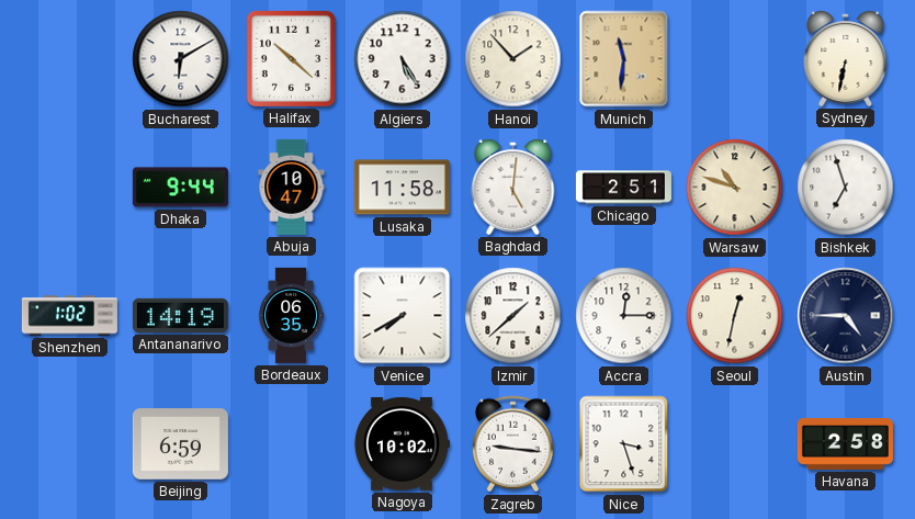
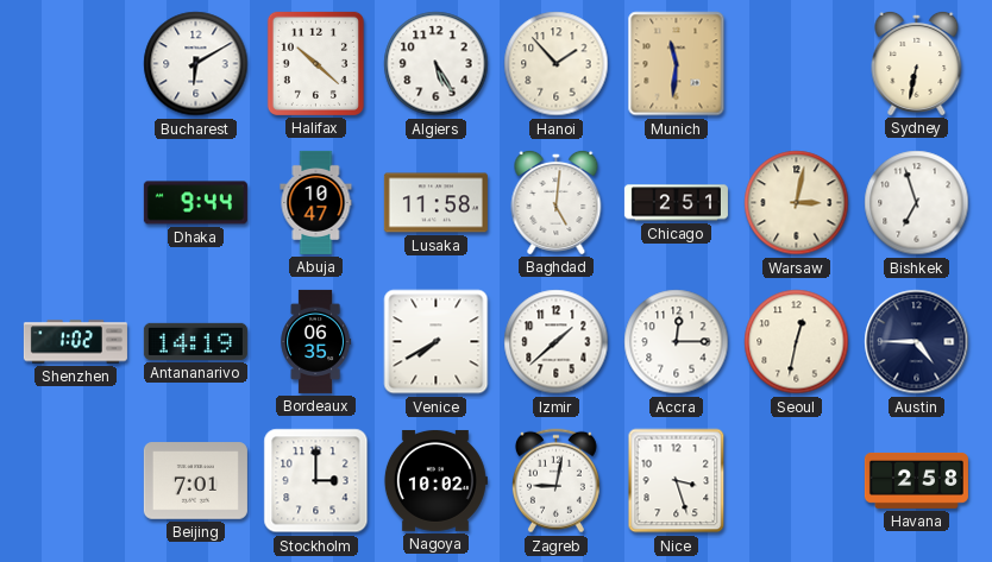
Warsaw: 10:48 -> 3:02
Beijing: 6:59 -> 7:01
Stockholm: none -> 3:00
Zagreb: 9:16 -> 9:02
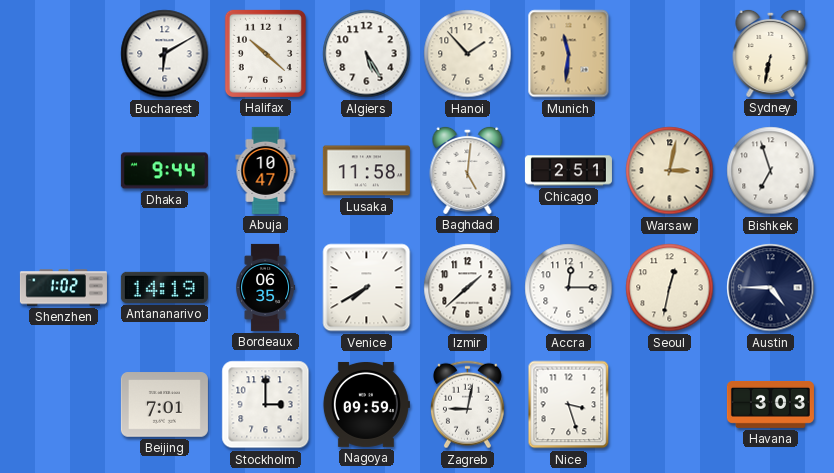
Nagoya: 10:02 -> 09:59
Havana: 2:58 -> 3:03
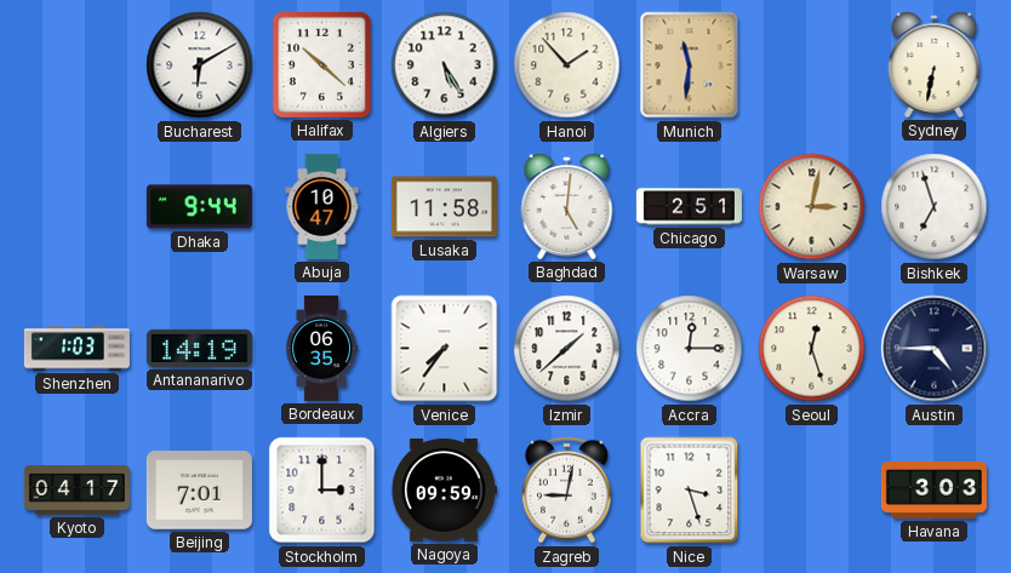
Shenzhen: 1:02 -> 1:03
Venice: 7:40 -> 7:36
Seoul: 12:32 -> 12:27
Kyoto: none -> 04:17
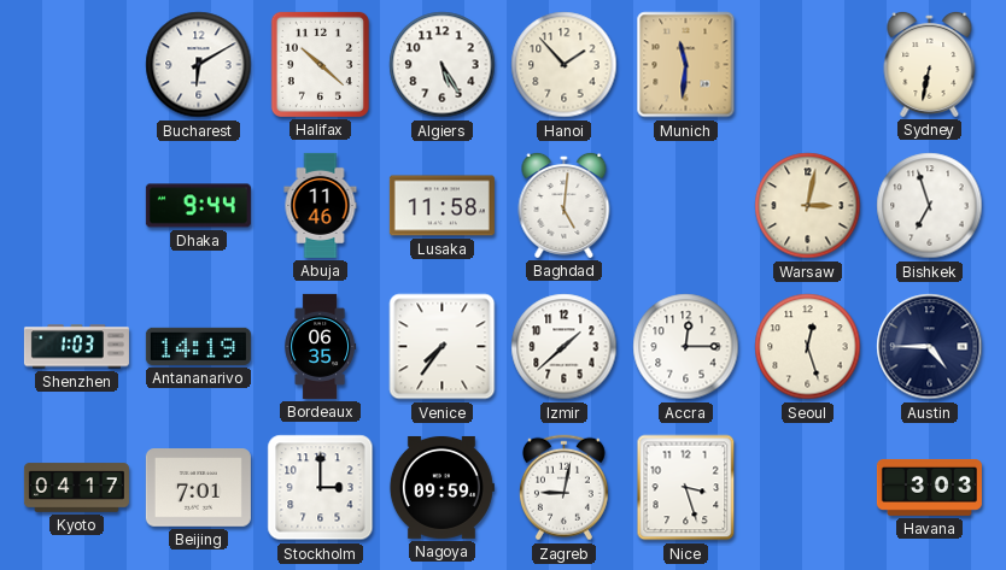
Abuja: 10:47 -> 11:46
Chicago: 2:51 -> none
